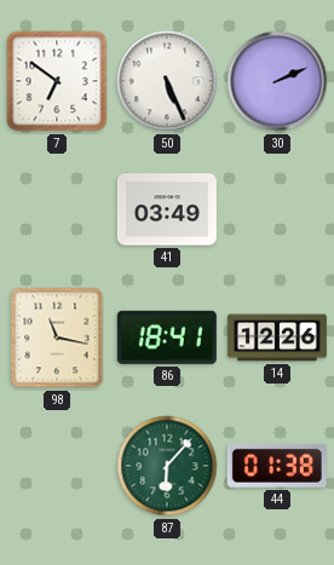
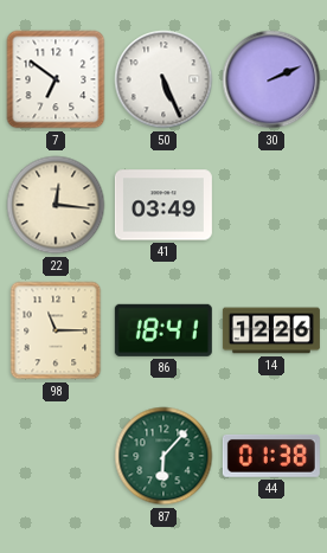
22: none -> 12:16
98: 11:17 -> 11:15
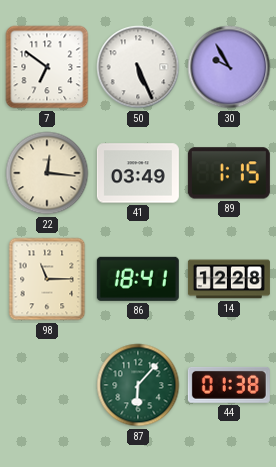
30: 2:11 -> 9:55
89: none -> 1:15
14: 12:26 -> 12:28
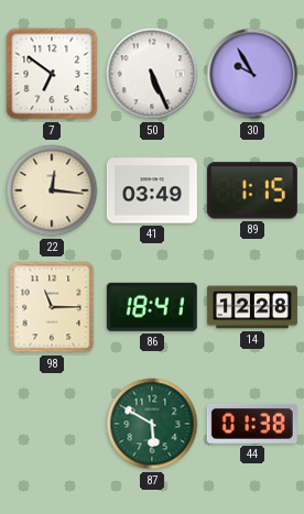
87: 6:07 -> 5:50
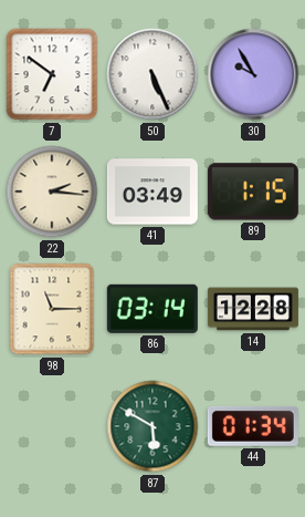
22: 12:16 -> 2:16
86: 18:41 -> 03:14
44: 01:38 -> 01:34
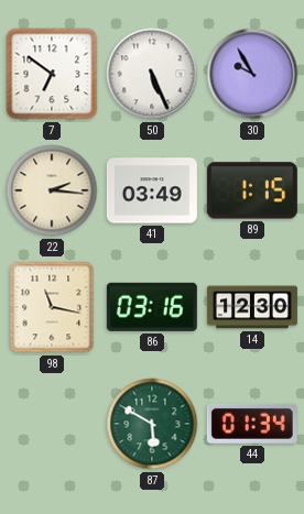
98: 11:15 -> 11:17
86: 03:14 -> 03:16
14: 12:28 -> 12:30
